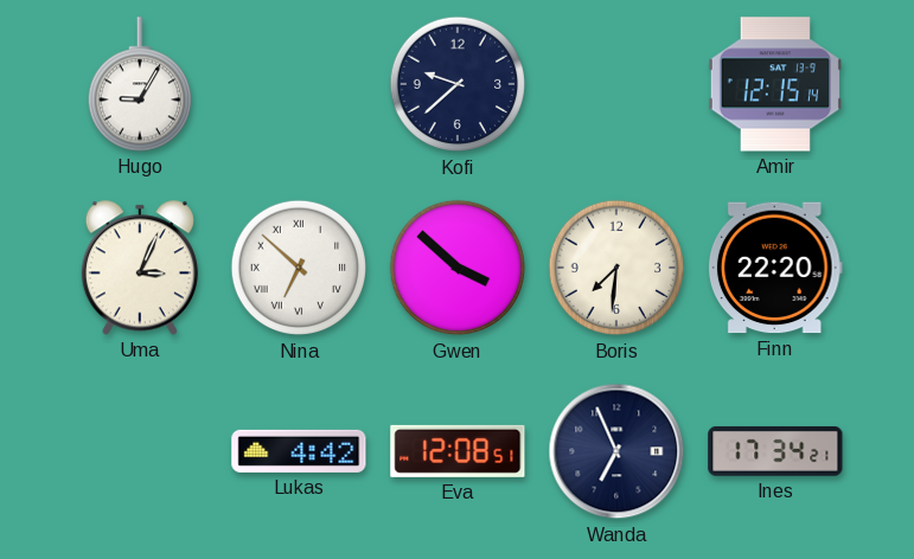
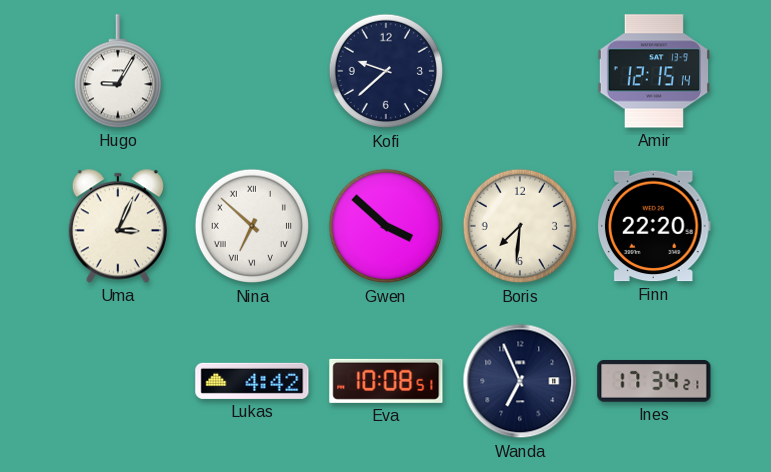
Eva: 12:08 -> 10:08
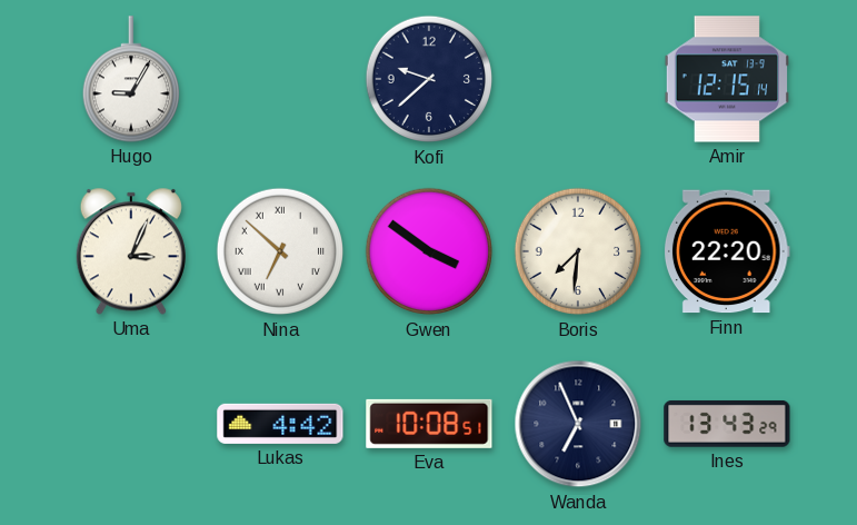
Gwen: 3:52 -> 3:51
Ines: 17:34 -> 13:43
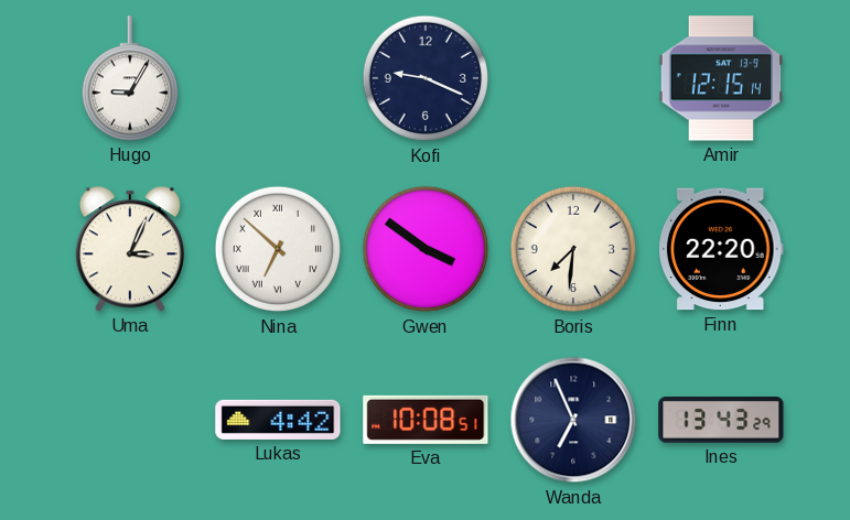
Kofi: 9:38 -> 9:19
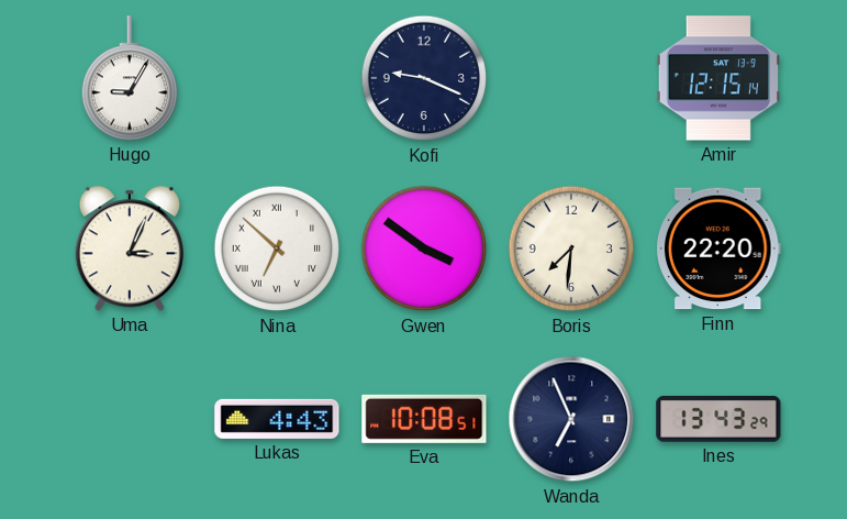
Lukas: 4:42 -> 4:43
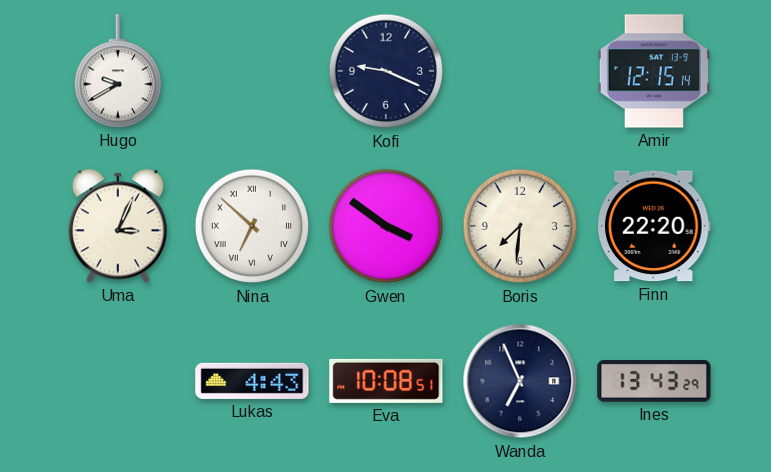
Hugo: 9:05 -> 9:40
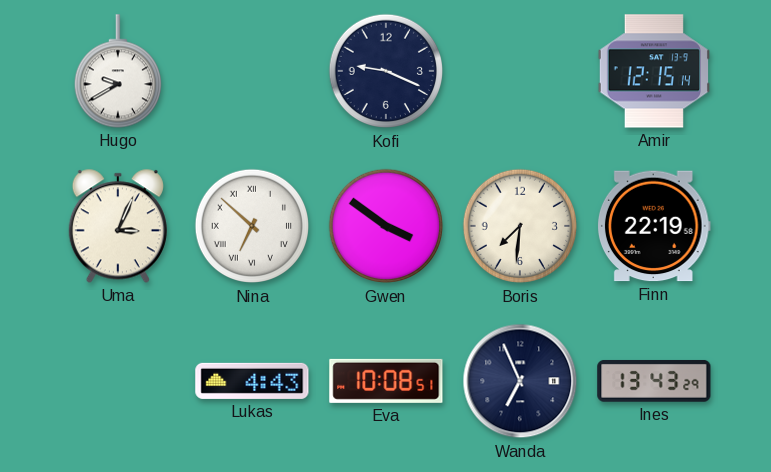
Finn: 22:20 -> 22:19
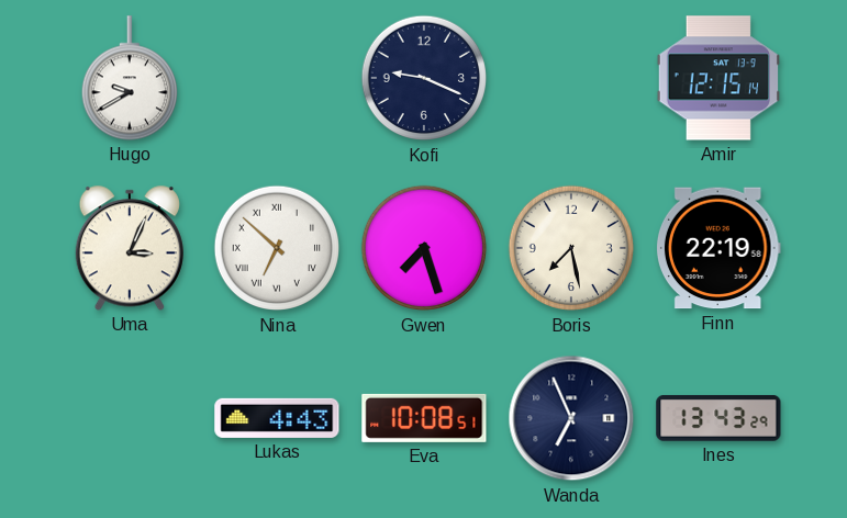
Gwen: 3:51 -> 7:27
Boris: 7:31 -> 7:28
